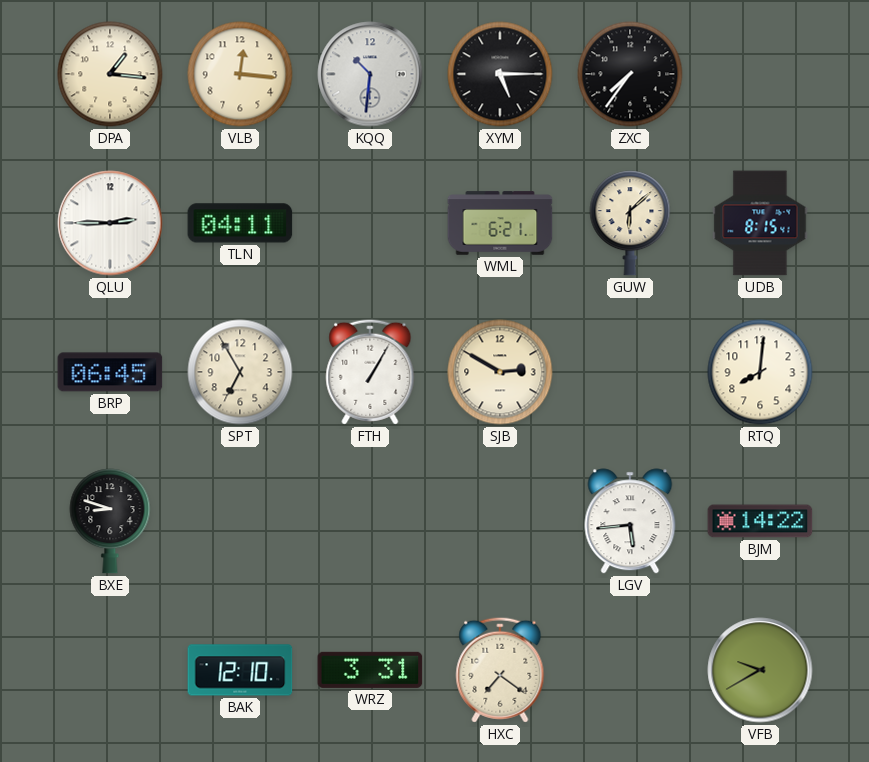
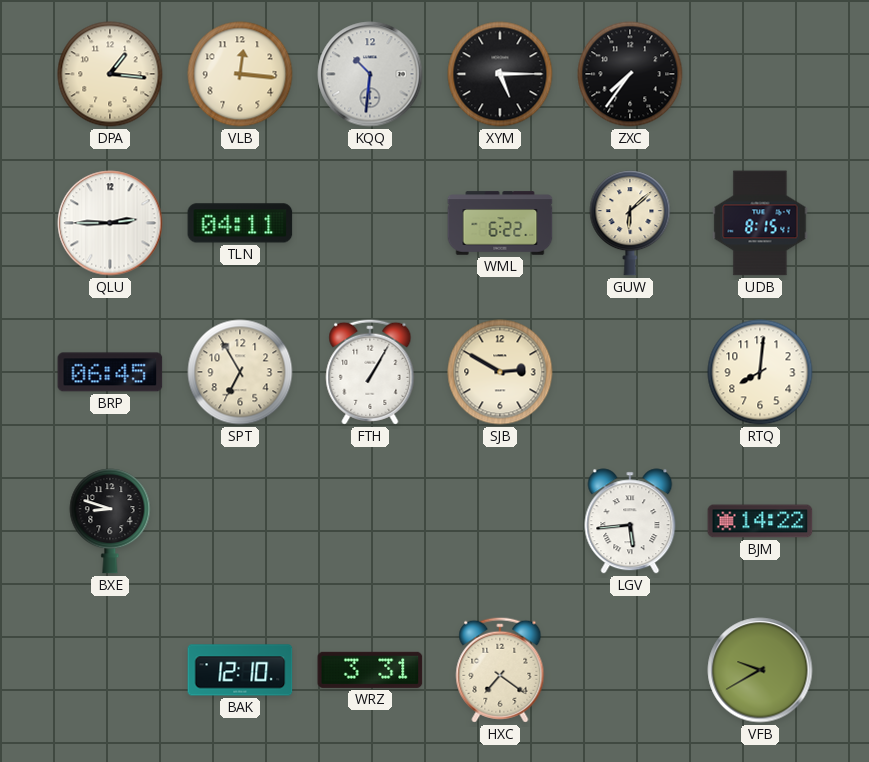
WML: 6:21 -> 6:22
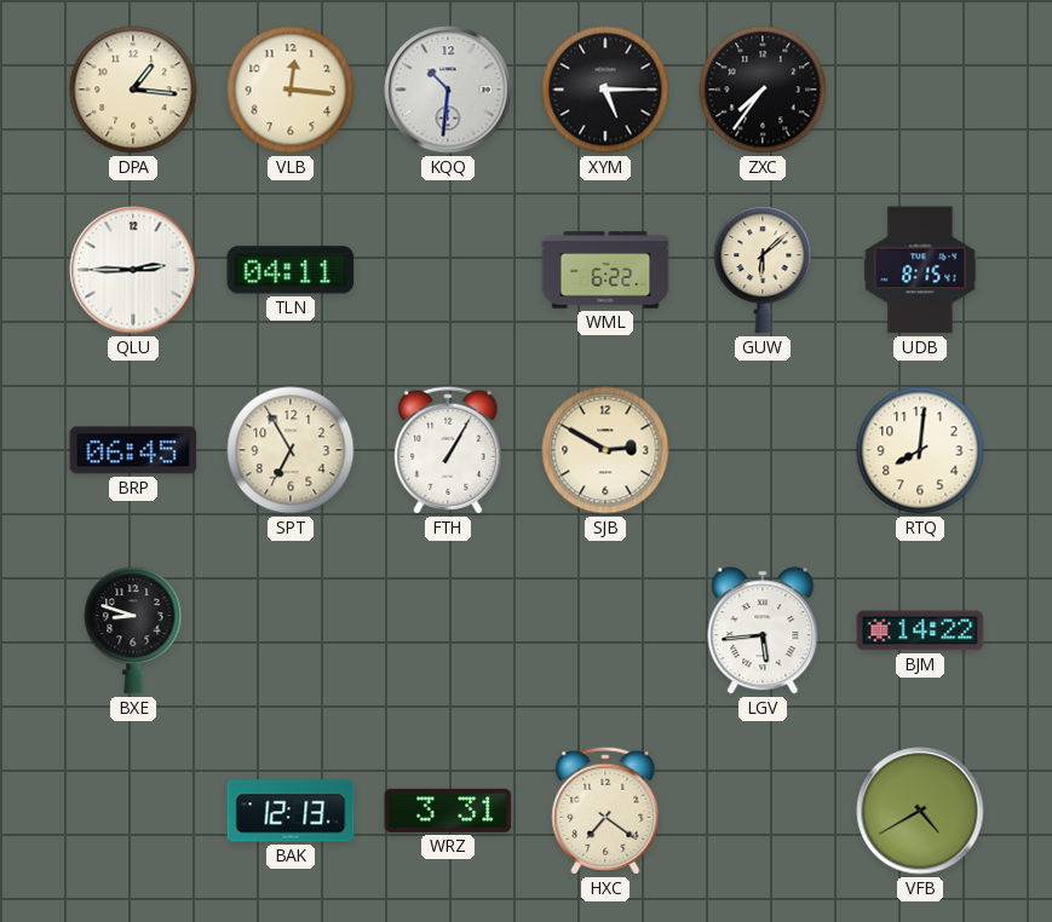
BAK: 12:10 -> 12:13
VFB: 9:40 -> 4:40
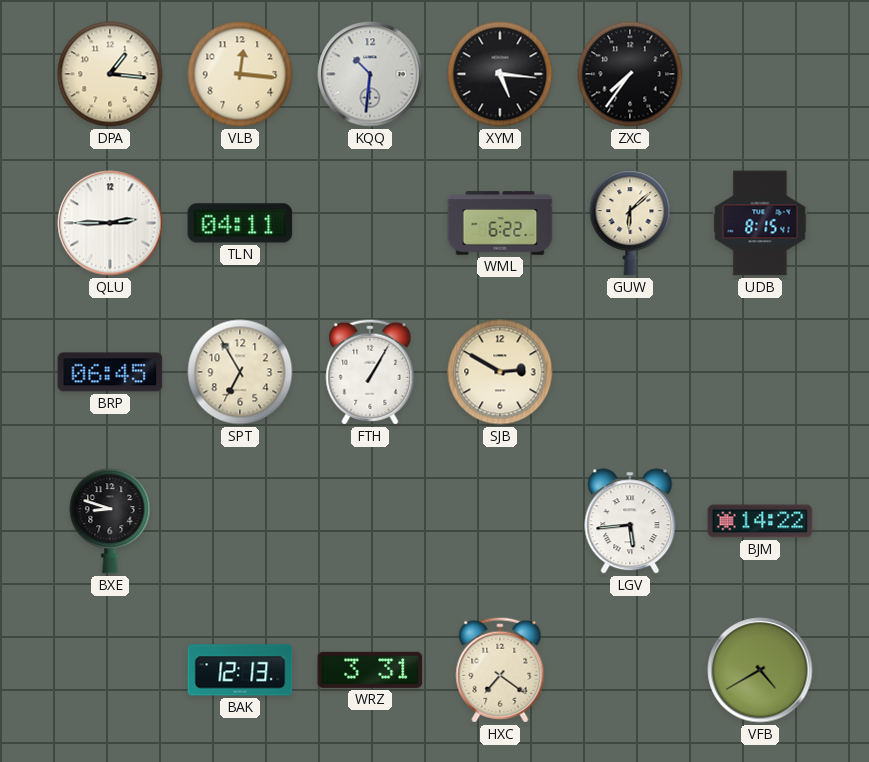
XYM: 5:15 -> 5:16
RTQ: 8:01 -> none
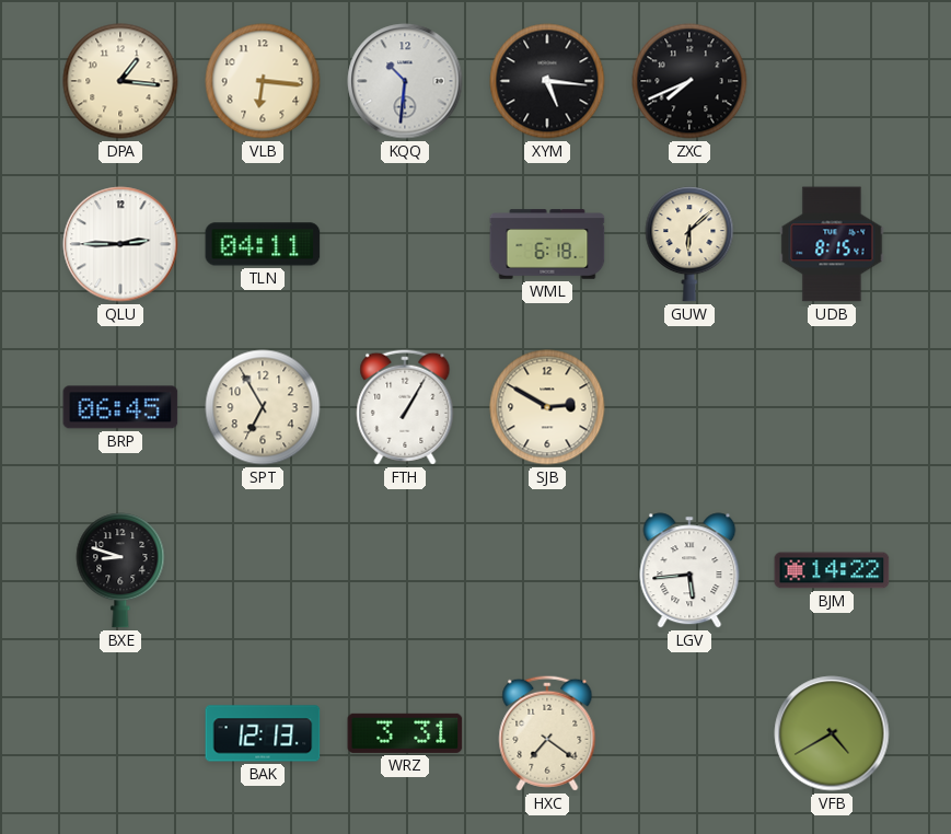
VLB: 12:16 -> 6:16
ZXC: 7:36 -> 7:41
WML: 6:22 -> 6:18
